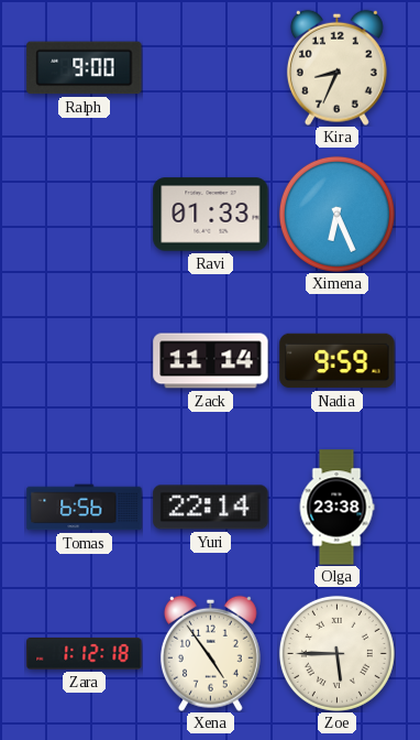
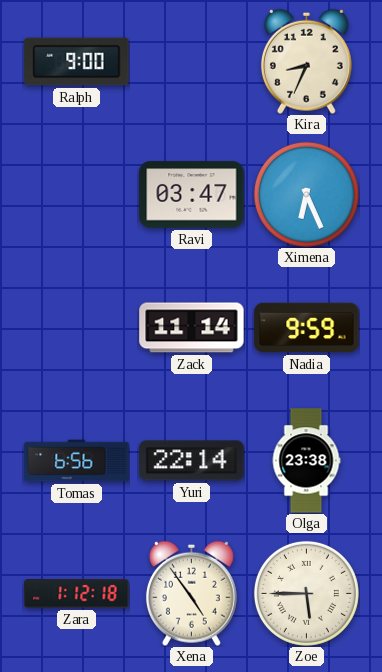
Ravi: 01:33 -> 03:47
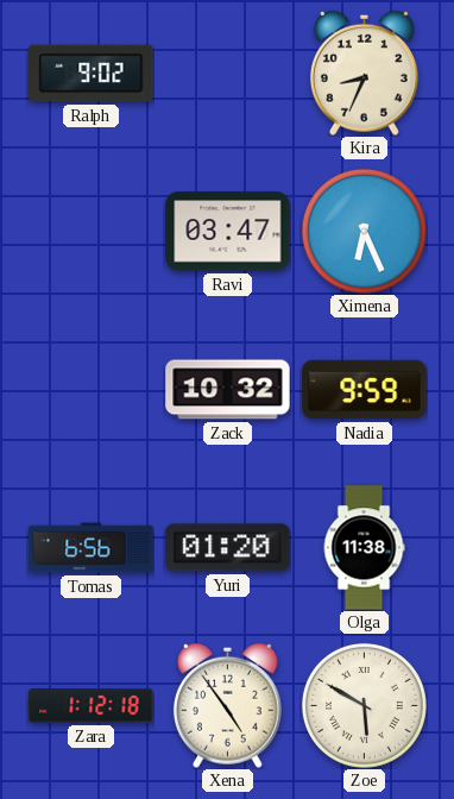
Ralph: 9:00 -> 9:02
Zack: 11:14 -> 10:32
Yuri: 22:14 -> 01:20
Olga: 23:38 -> 11:38
Zoe: 5:45 -> 5:50
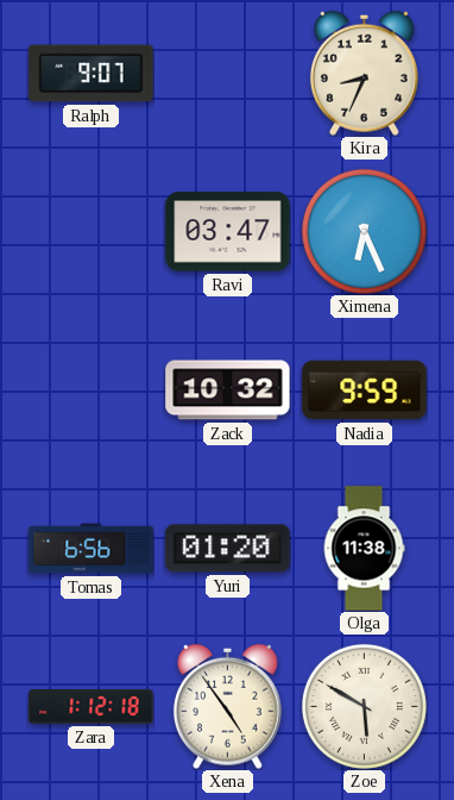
Ralph: 9:02 -> 9:07
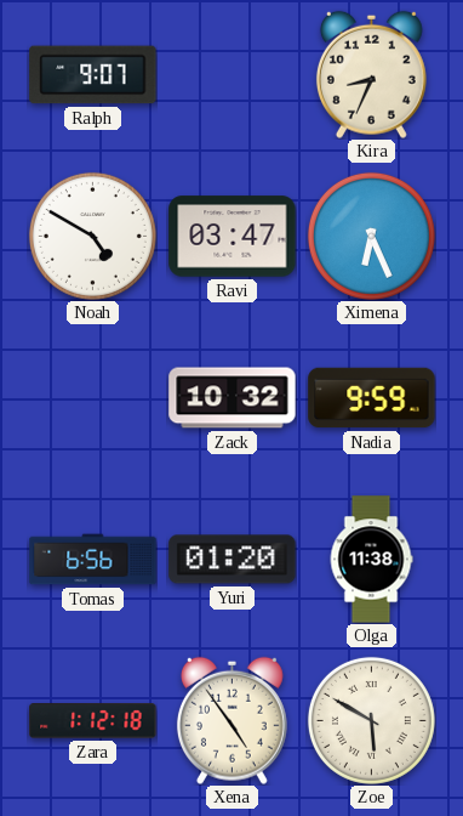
Noah: none -> 4:50
